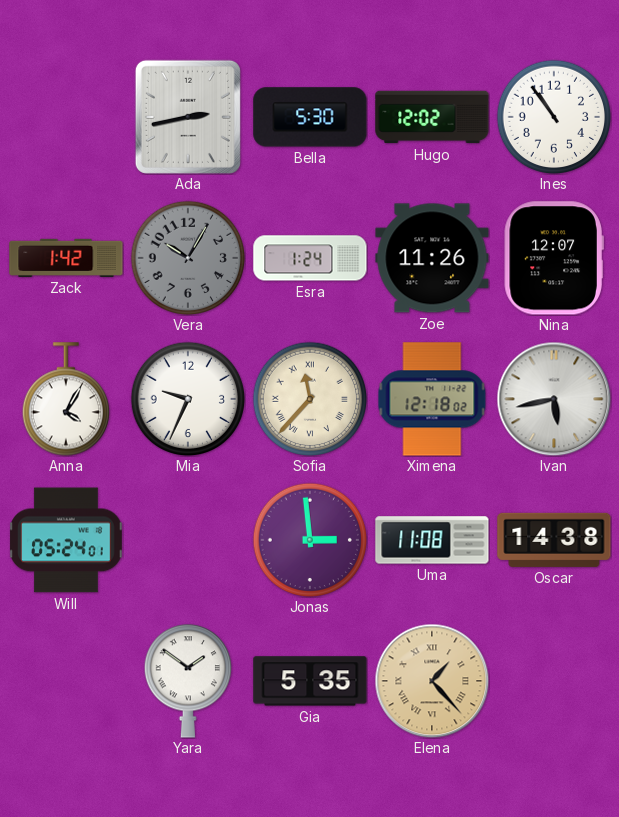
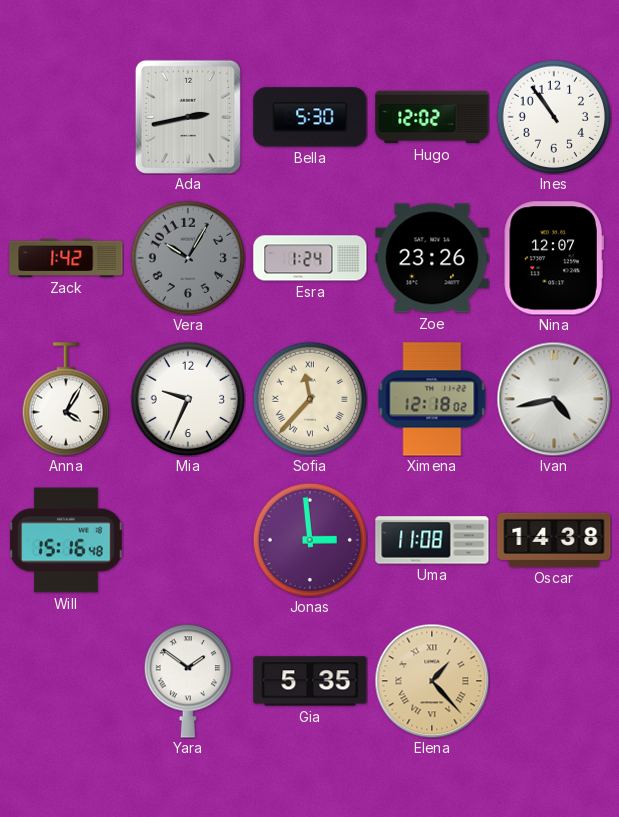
Zoe: 11:26 -> 23:26
Ivan: 5:43 -> 4:43
Will: 05:24 -> 15:16
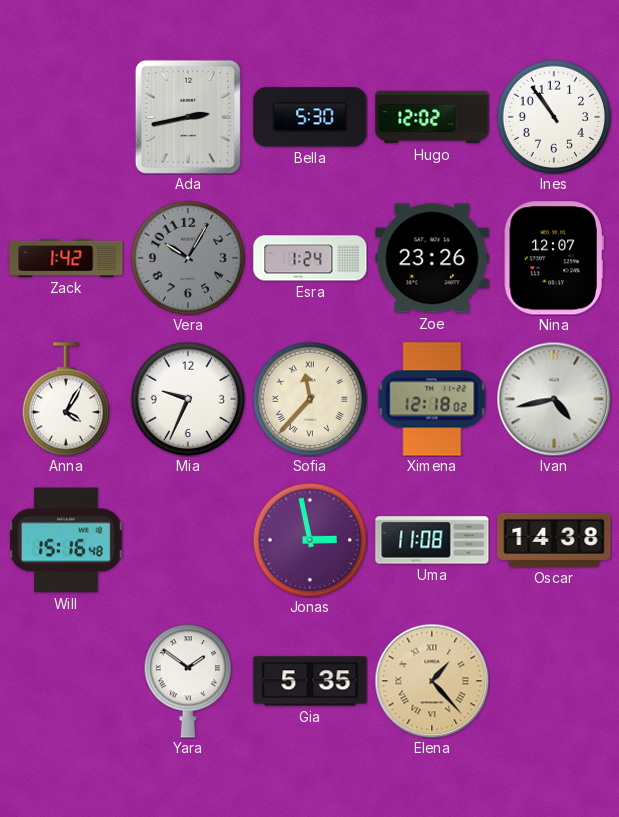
Jonas: 2:59 -> 2:58
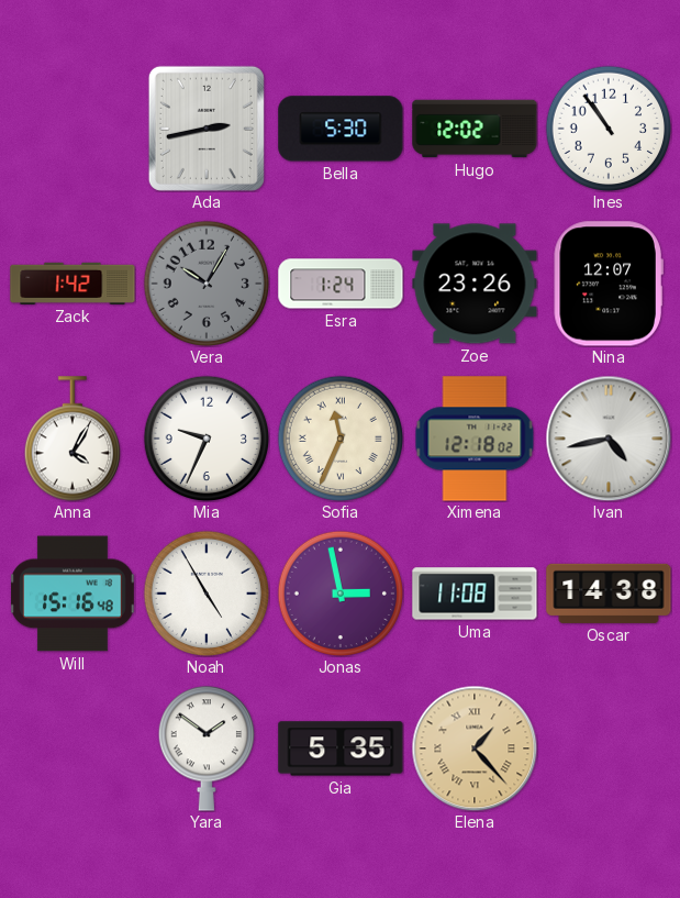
Sofia: 11:37 -> 11:34
Noah: none -> 4:55
